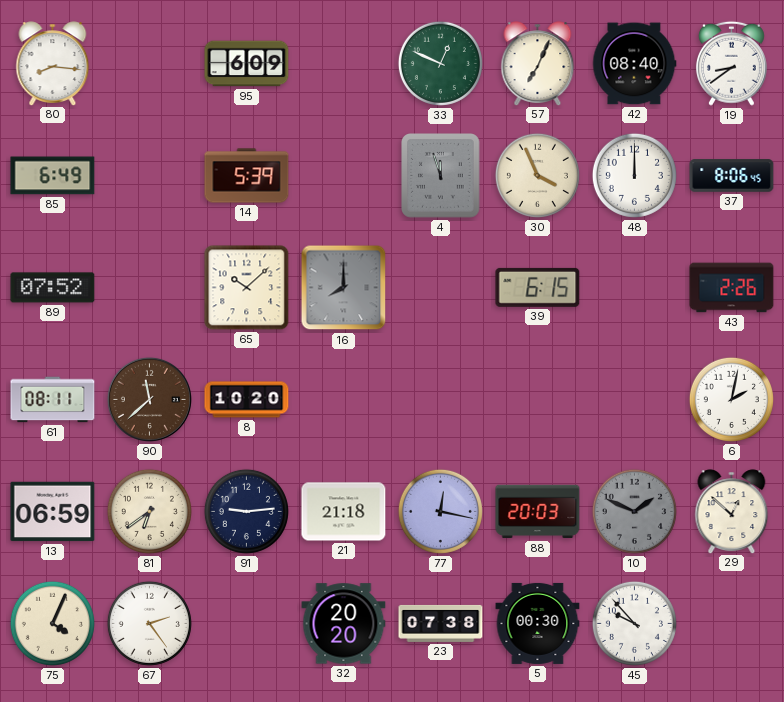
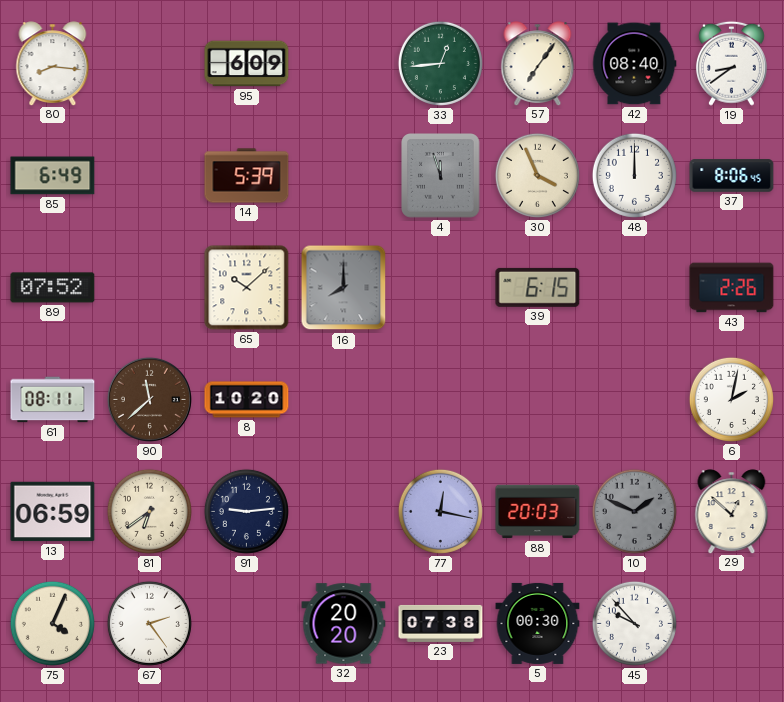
33: 12:49 -> 12:44
57: 7:04 -> 7:06
21: 21:18 -> none
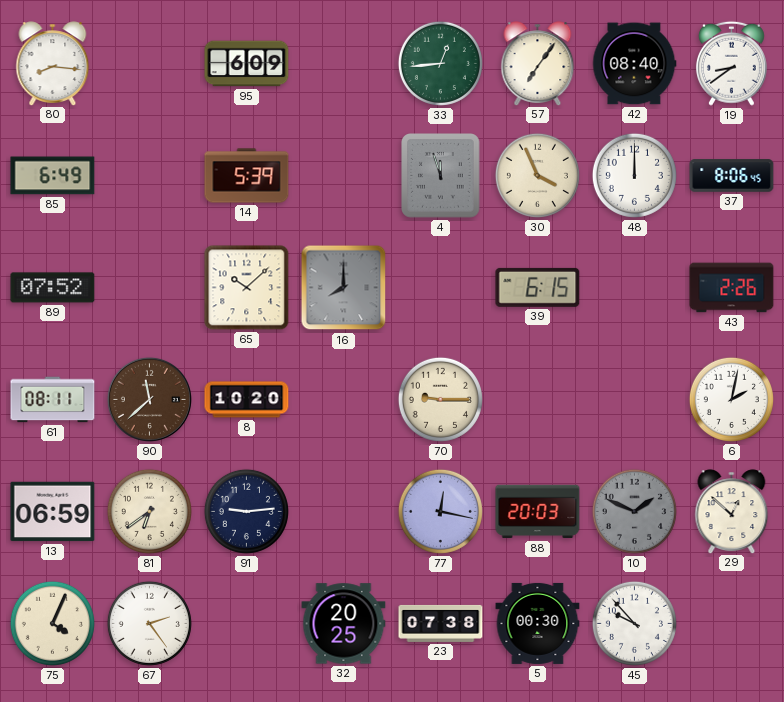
70: none -> 9:15
32: 20:20 -> 20:25
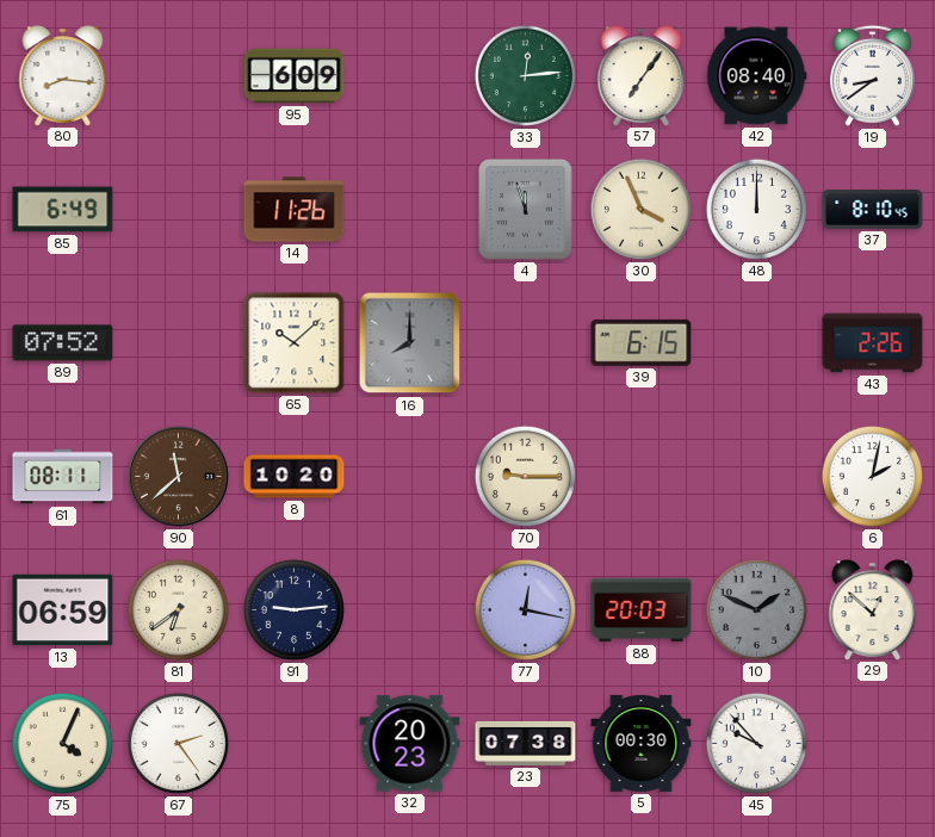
33: 12:44 -> 12:14
14: 5:39 -> 11:26
37: 8:06 -> 8:10
32: 20:25 -> 20:23
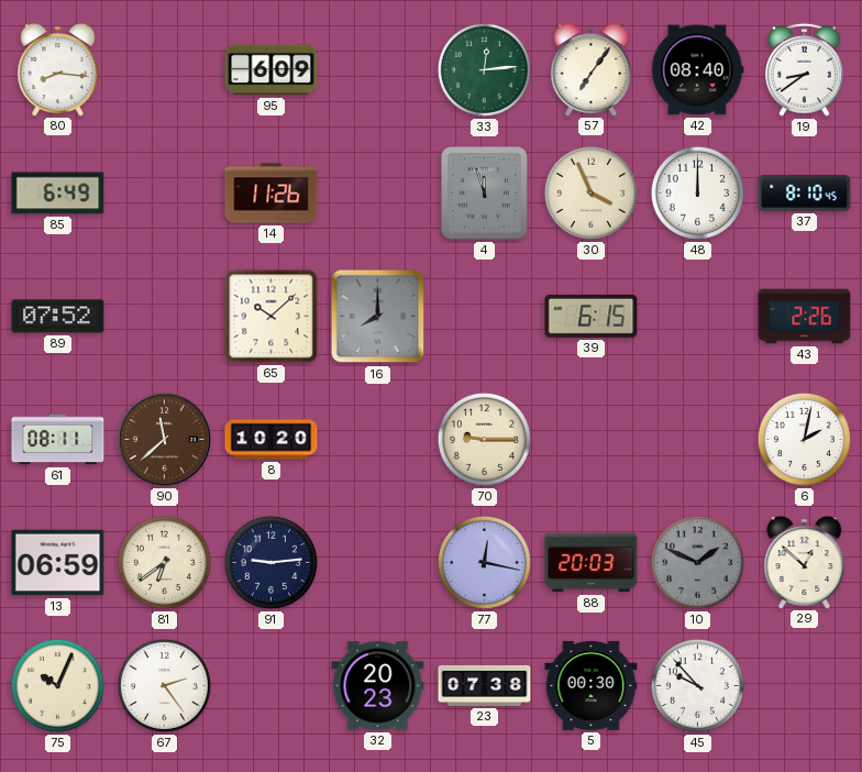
75: 4:04 -> 10:04
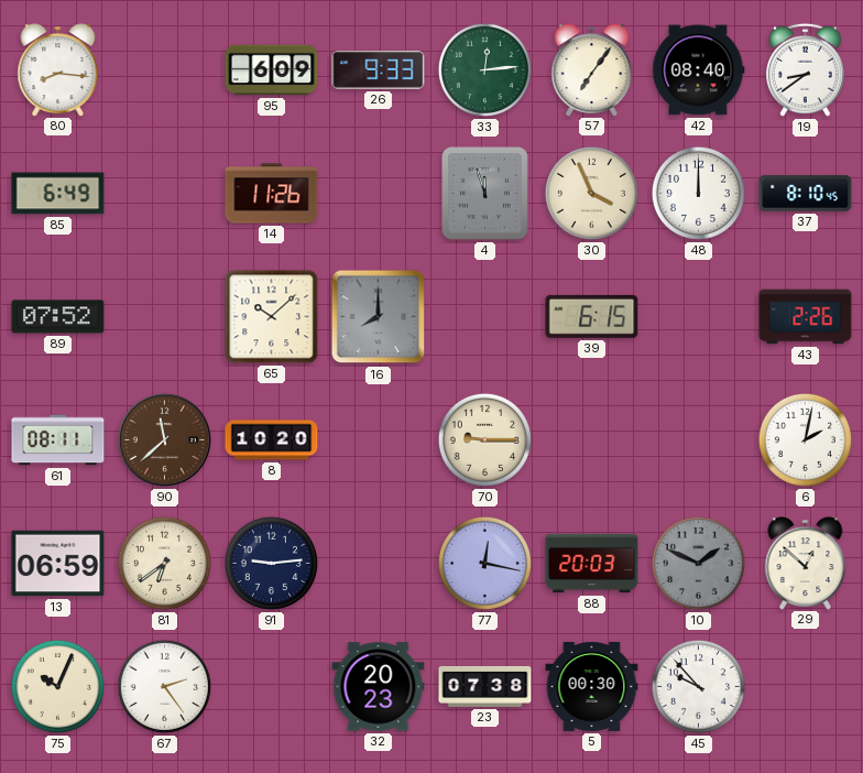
26: none -> 9:33
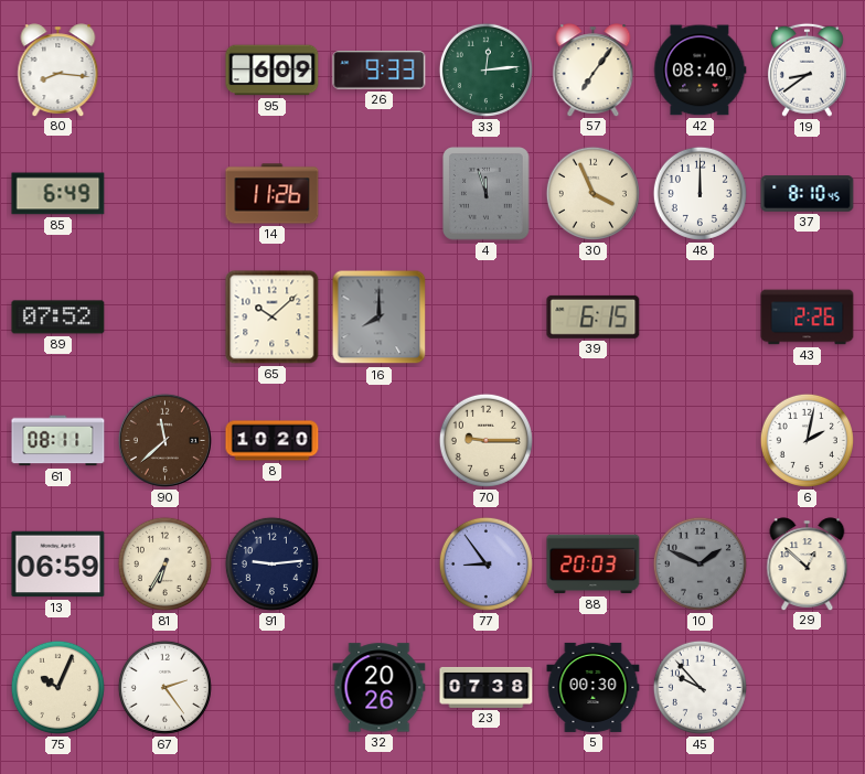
81: 6:39 -> 6:35
77: 12:17 -> 8:54
32: 20:23 -> 20:26
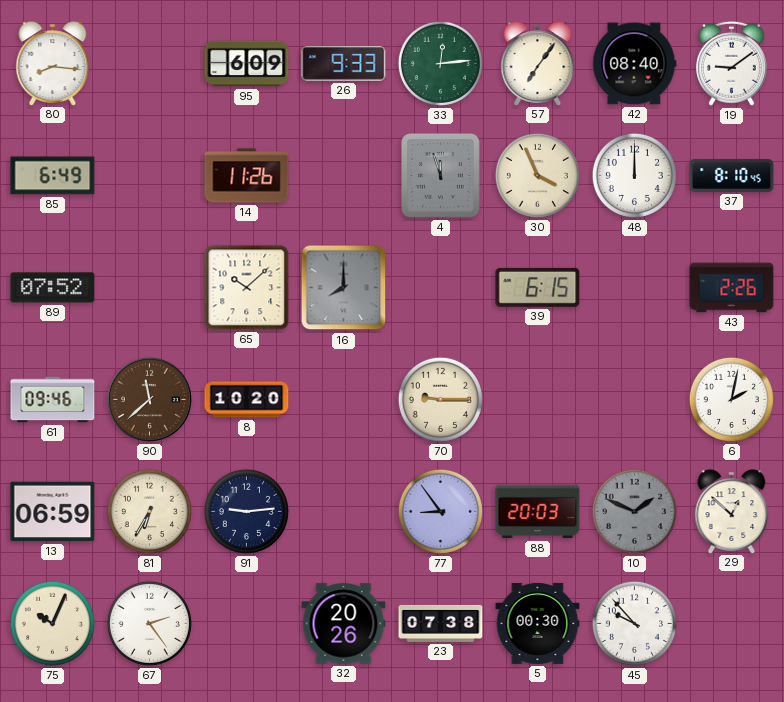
19: 8:39 -> 9:09
61: 08:11 -> 09:46
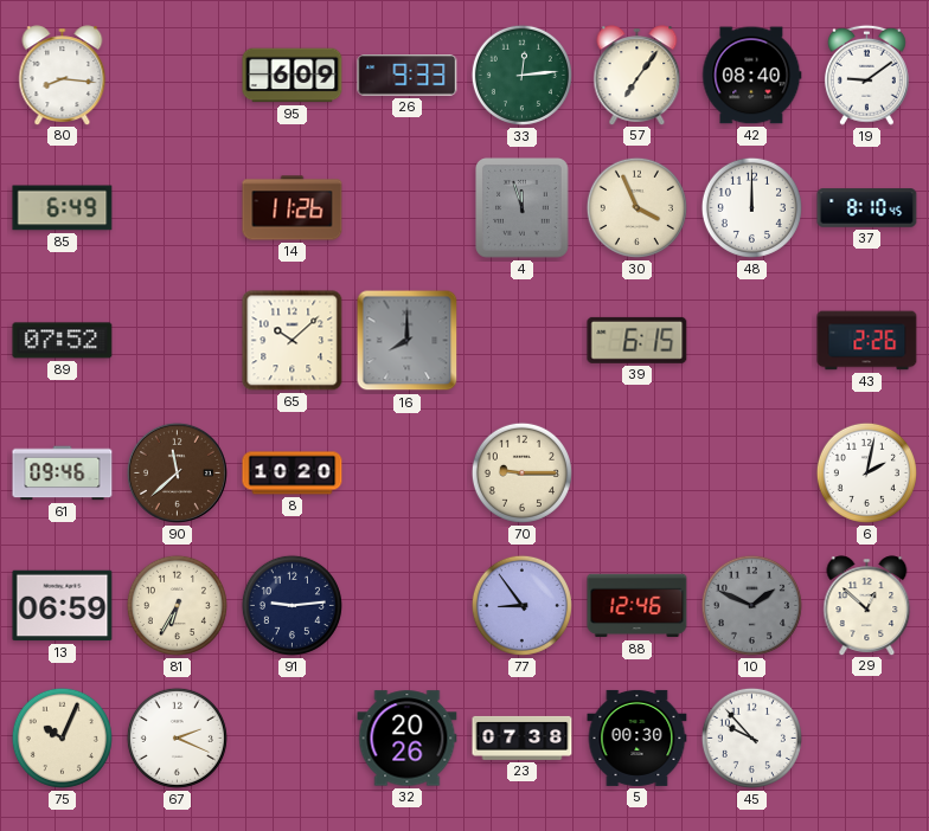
88: 20:03 -> 12:46
67: 2:24 -> 2:19
